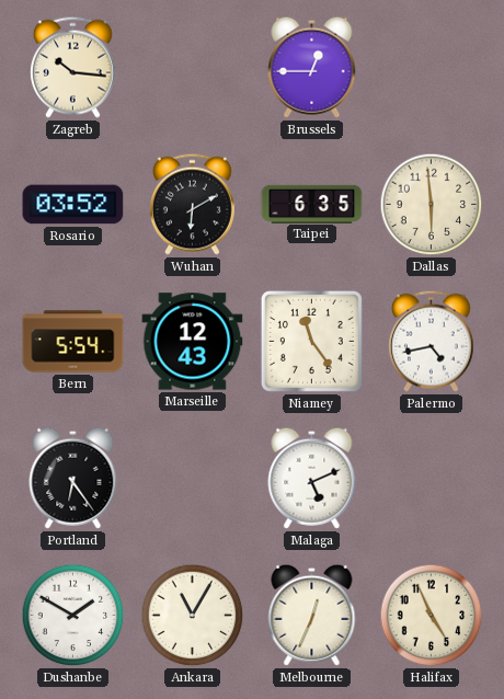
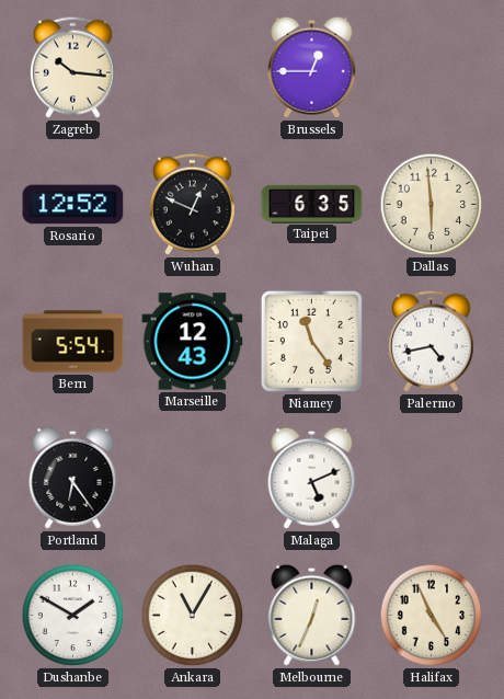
Rosario: 03:52 -> 12:52
Wuhan: 6:10 -> 12:49
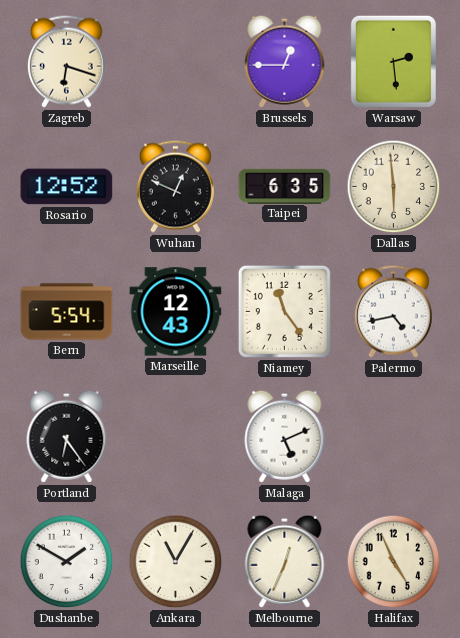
Zagreb: 10:16 -> 6:18
Warsaw: none -> 2:29
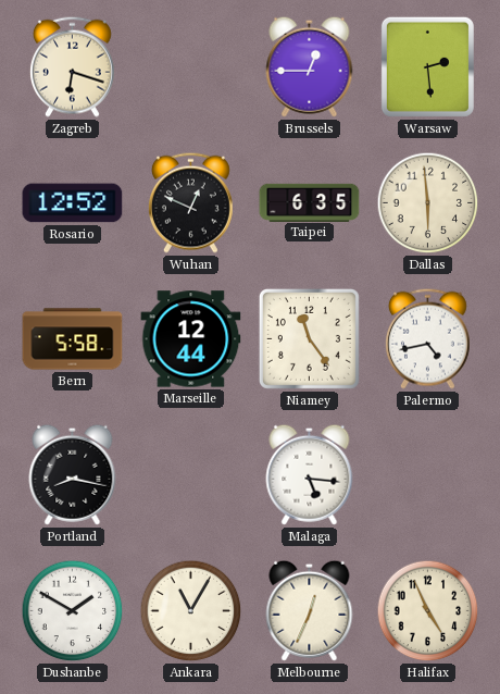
Bern: 5:54 -> 5:58
Marseille: 12:43 -> 12:44
Portland: 6:24 -> 8:17
Malaga: 5:11 -> 5:16
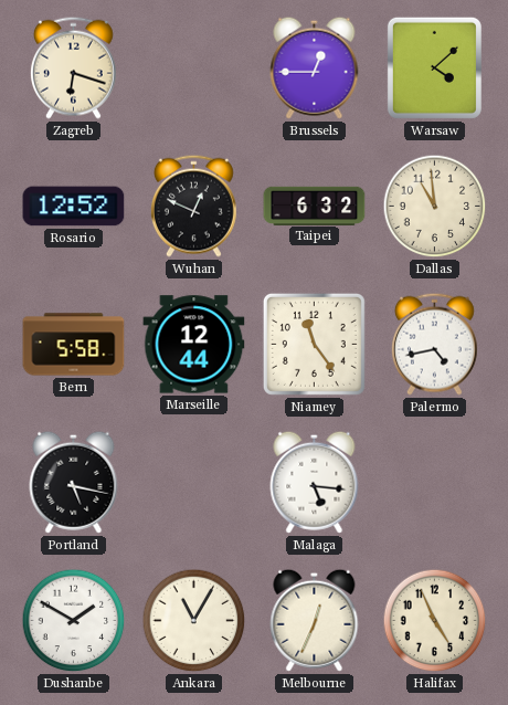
Warsaw: 2:29 -> 4:08
Taipei: 6:35 -> 6:32
Dallas: 5:59 -> 10:59
Portland: 8:17 -> 5:17
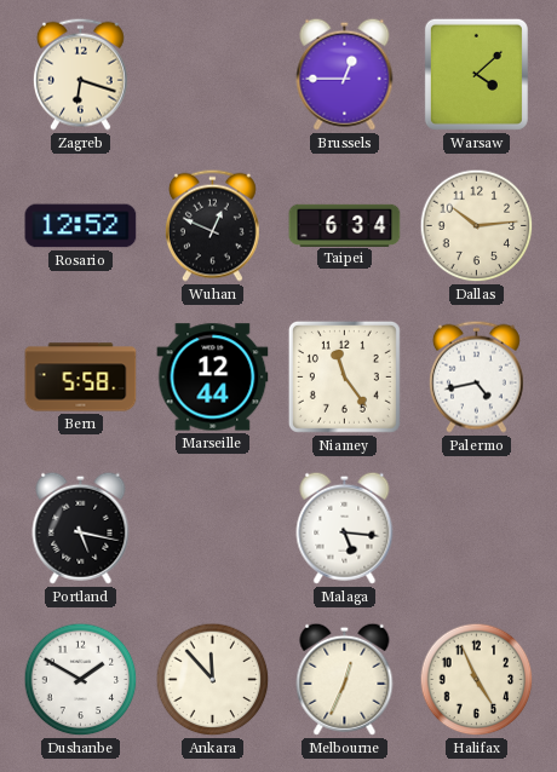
Taipei: 6:32 -> 6:34
Dallas: 10:59 -> 10:14
Ankara: 11:05 -> 11:53
